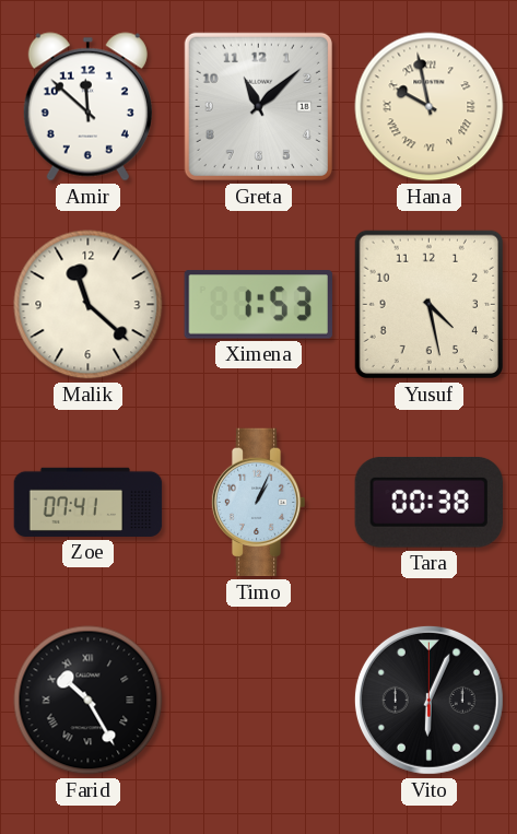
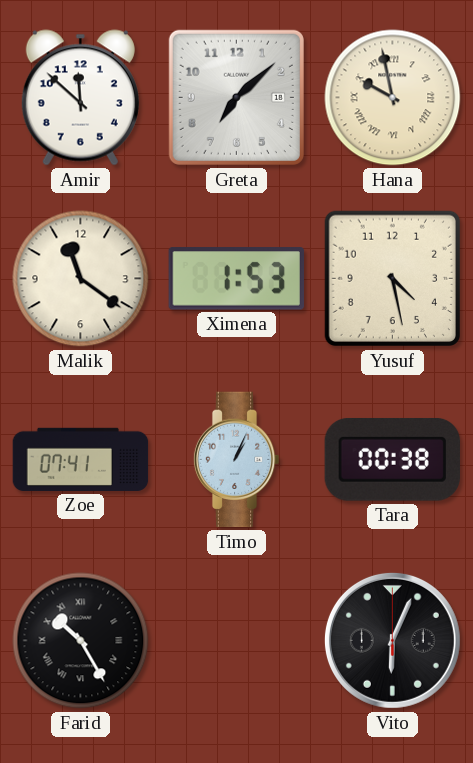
Greta: 11:08 -> 7:08
Malik: 11:22 -> 11:21
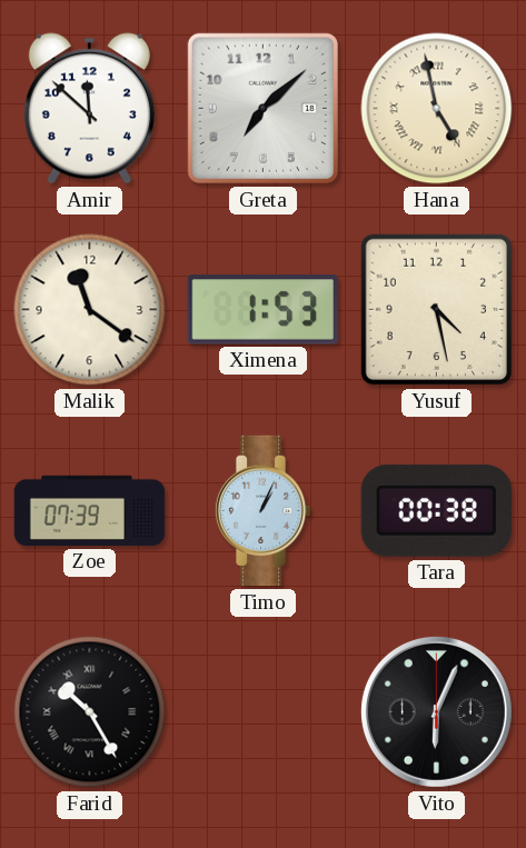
Hana: 9:58 -> 4:58
Zoe: 07:41 -> 07:39
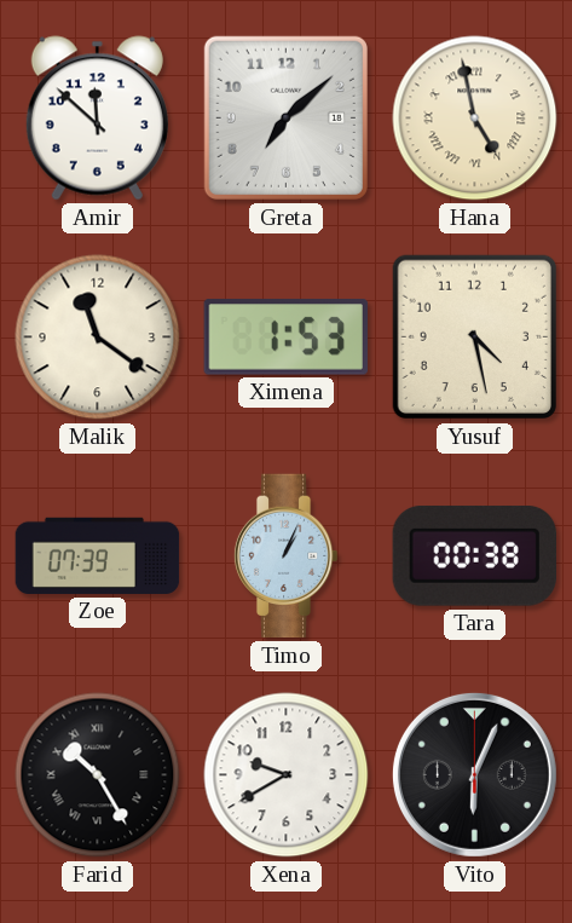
Xena: none -> 9:40
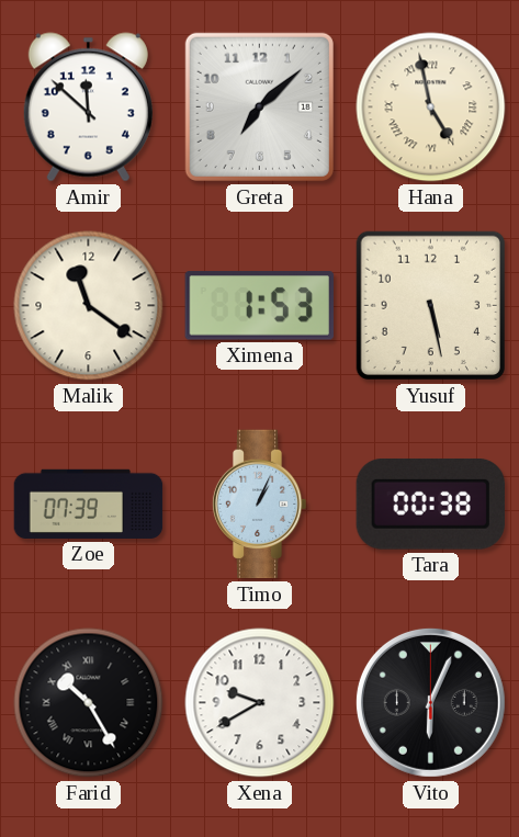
Yusuf: 4:28 -> 5:28
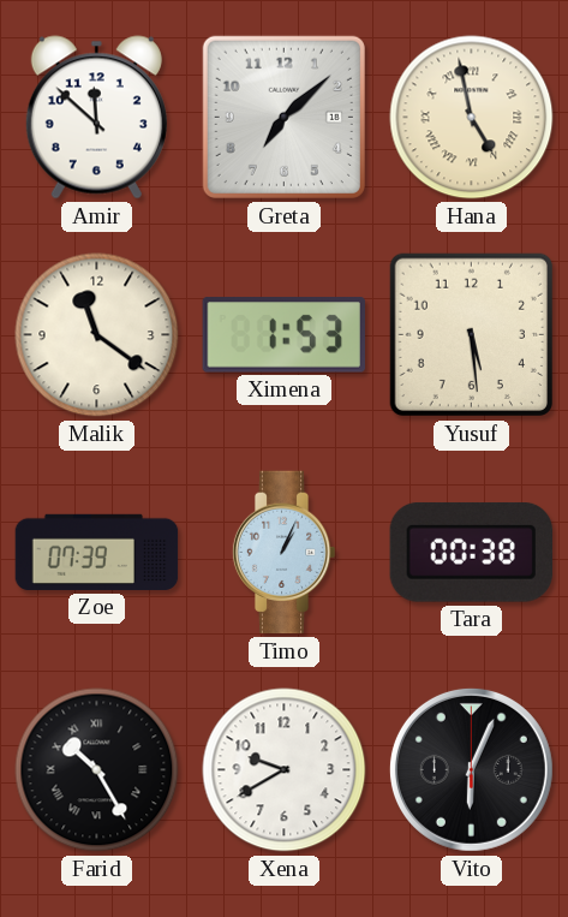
Yusuf: 5:28 -> 5:29
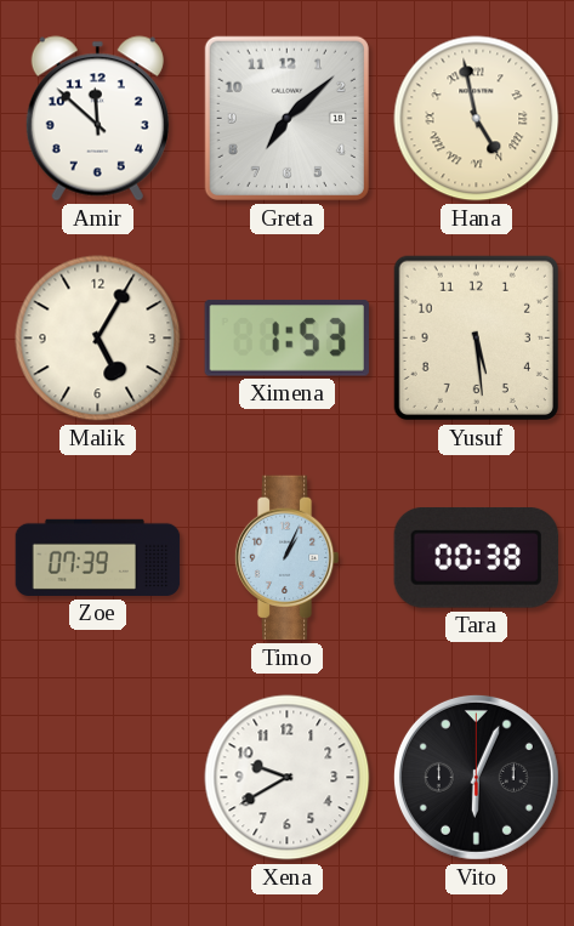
Malik: 11:21 -> 5:05
Farid: 10:25 -> none
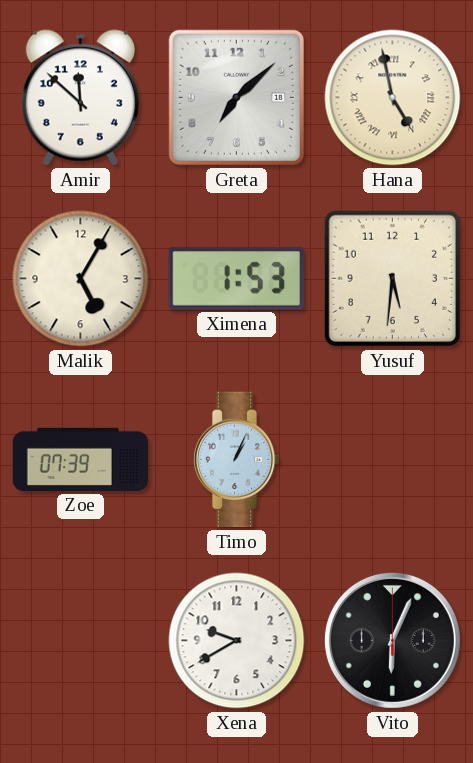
Yusuf: 5:29 -> 5:31
Tara: 00:38 -> none
